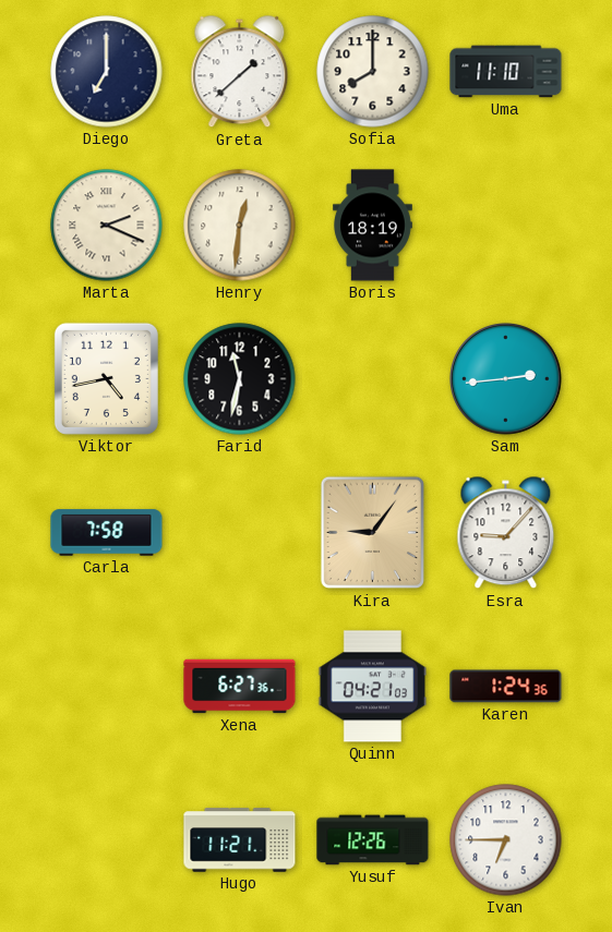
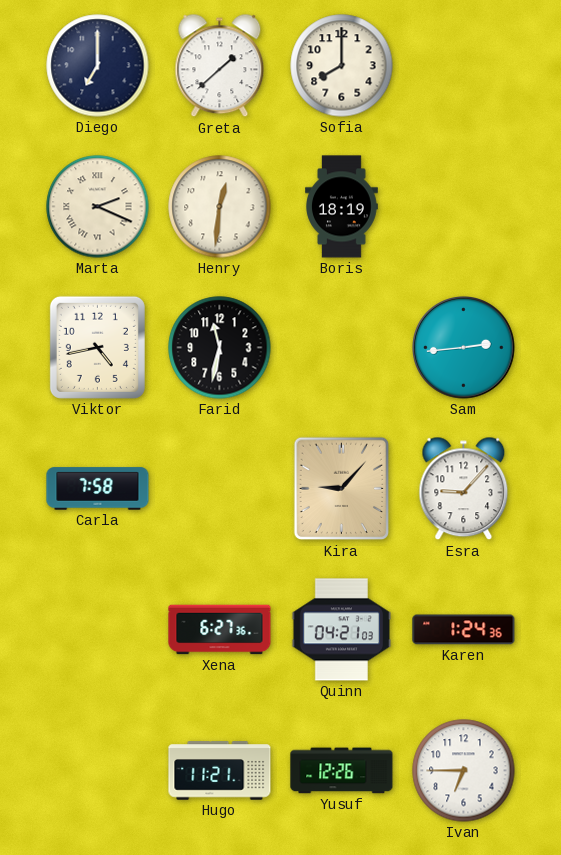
Uma: 11:10 -> none
Kira: 9:06 -> 9:07
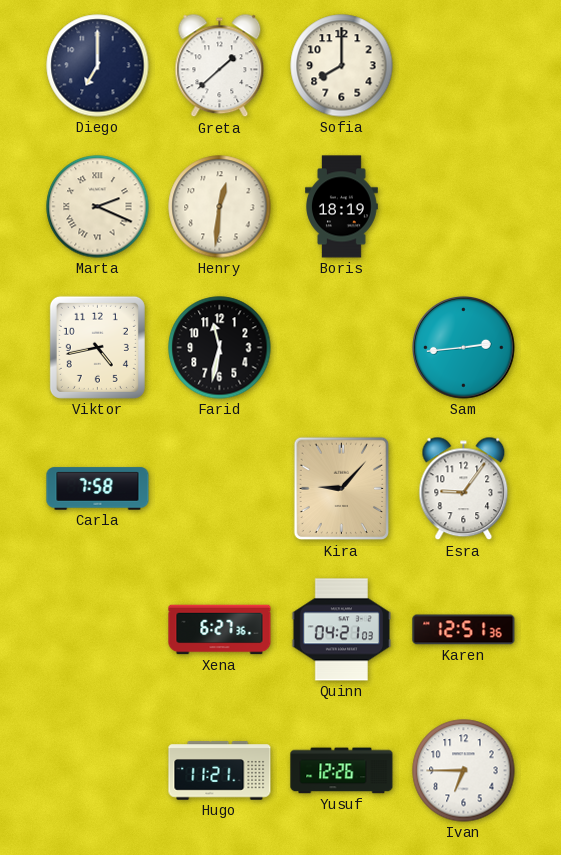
Esra: 9:07 -> 9:06
Karen: 1:24 -> 12:51
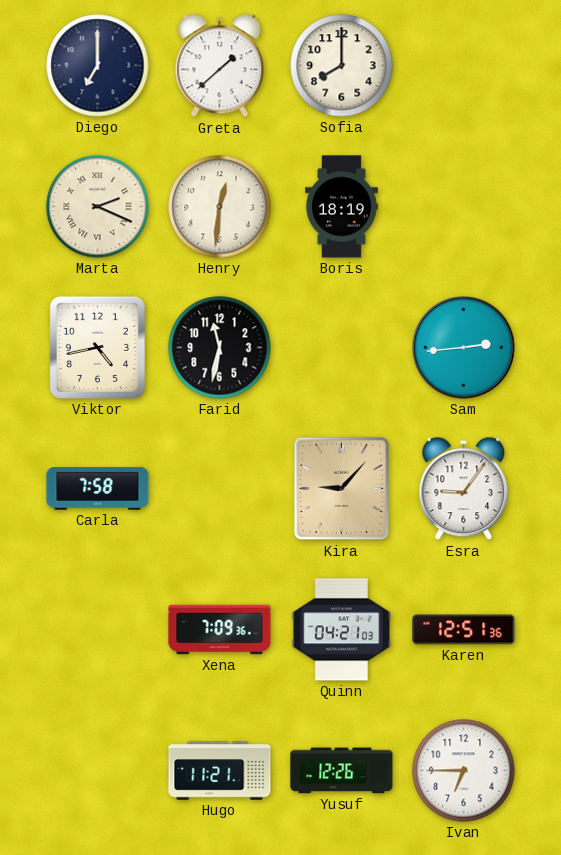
Xena: 6:27 -> 7:09
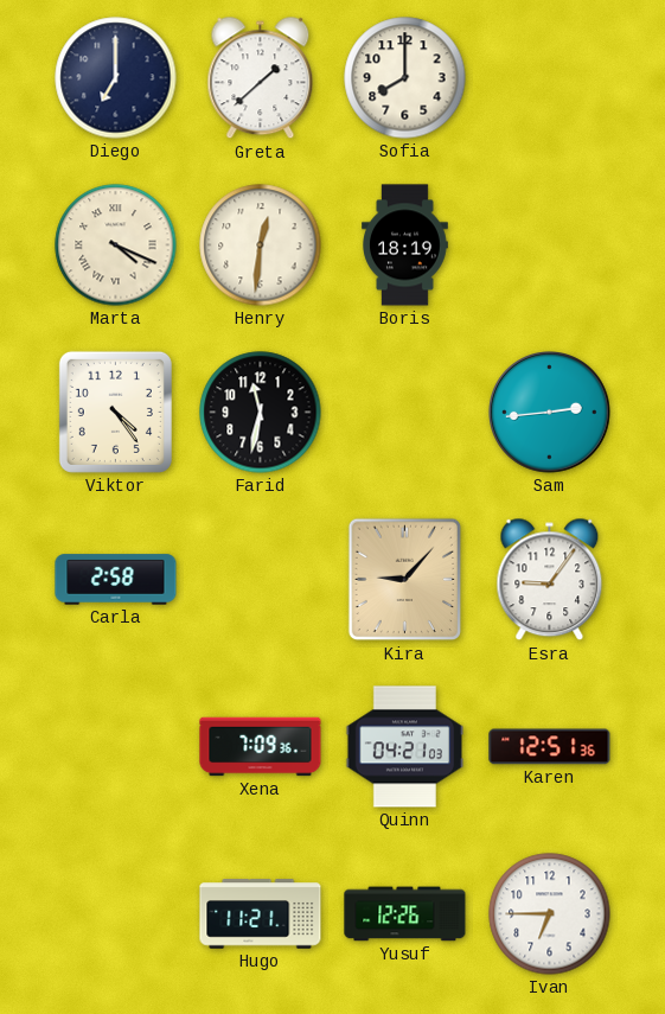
Marta: 2:19 -> 4:19
Viktor: 4:43 -> 4:24
Carla: 7:58 -> 2:58
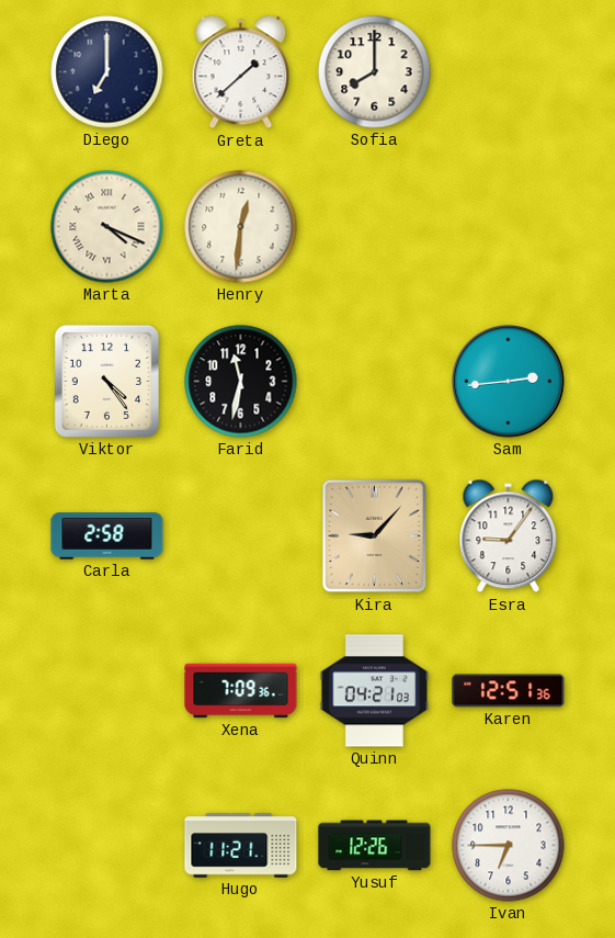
Boris: 18:19 -> none
